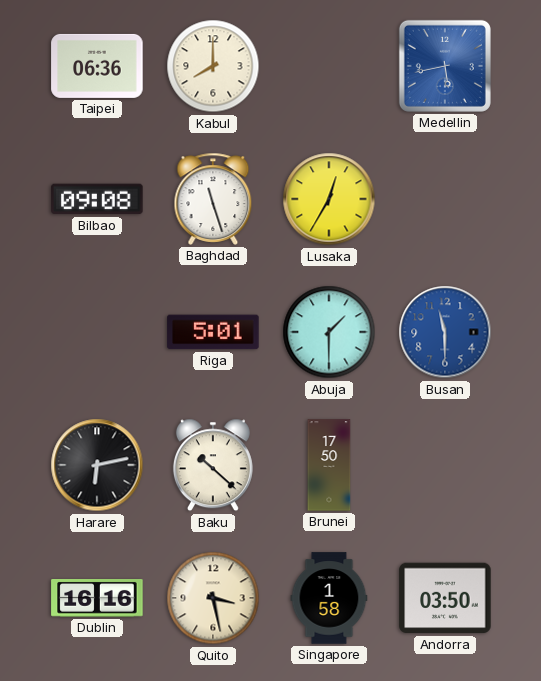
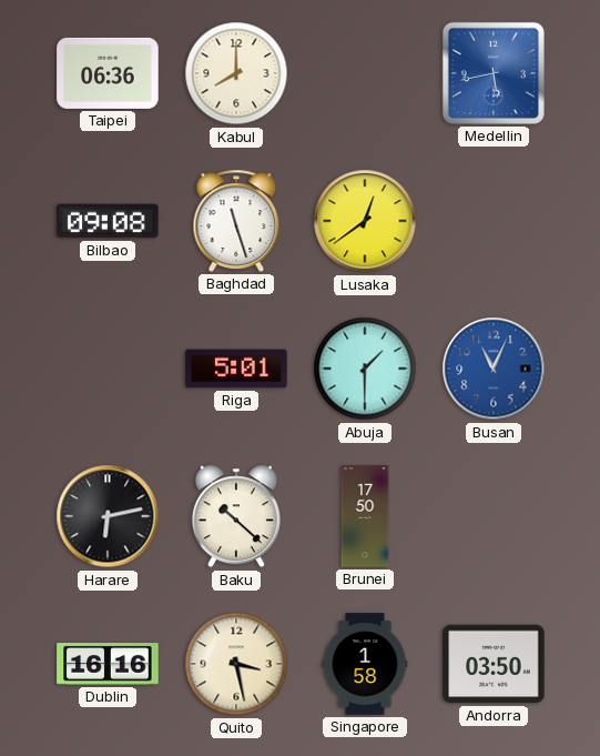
Lusaka: 12:35 -> 12:39
Busan: 11:30 -> 11:04
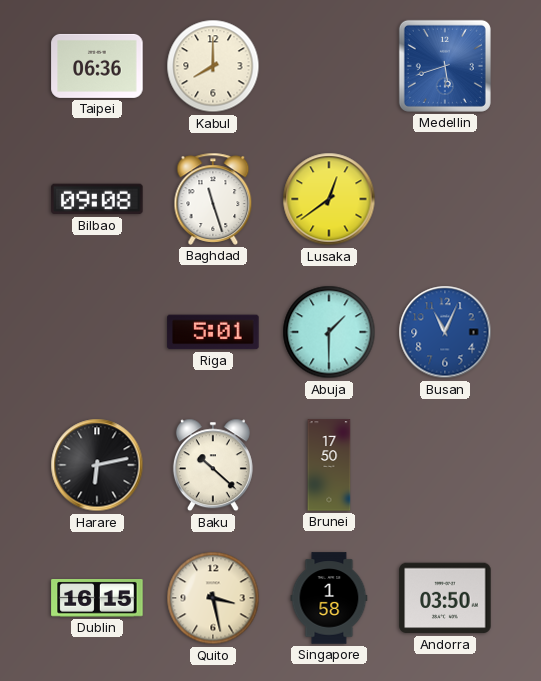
Medellin: 5:43 -> 5:42
Dublin: 16:16 -> 16:15
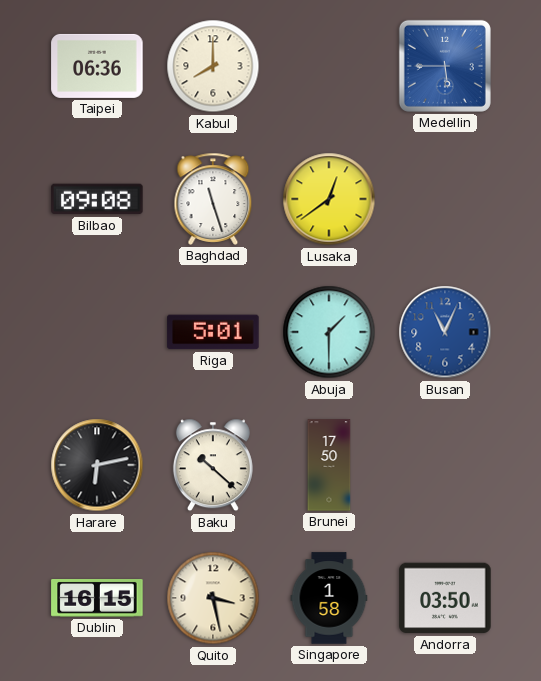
Medellin: 5:42 -> 5:45
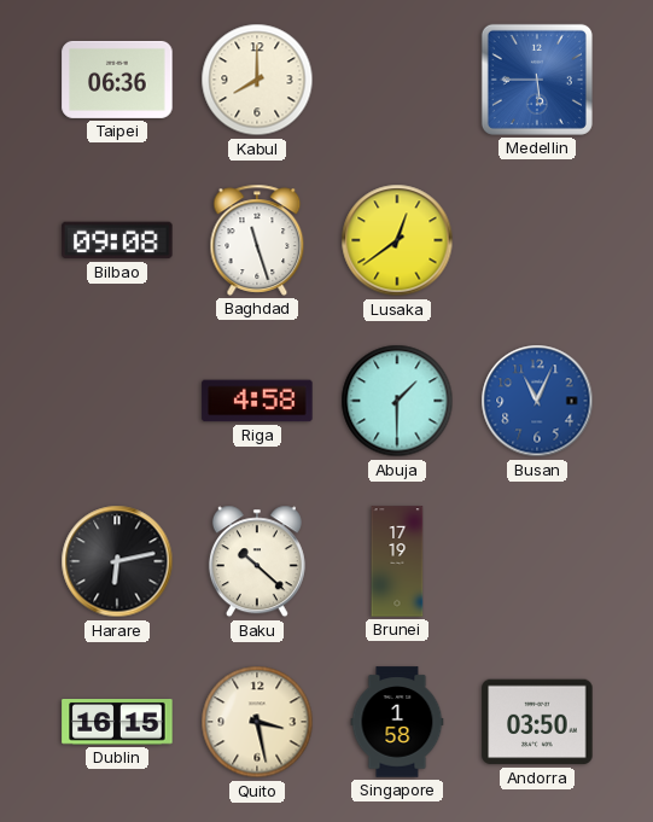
Riga: 5:01 -> 4:58
Brunei: 17:50 -> 17:19
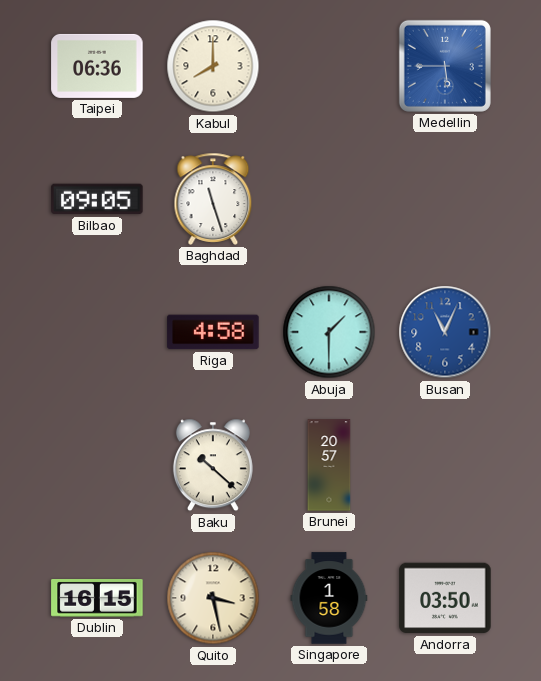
Bilbao: 09:08 -> 09:05
Lusaka: 12:39 -> none
Harare: 6:13 -> none
Brunei: 17:19 -> 20:57
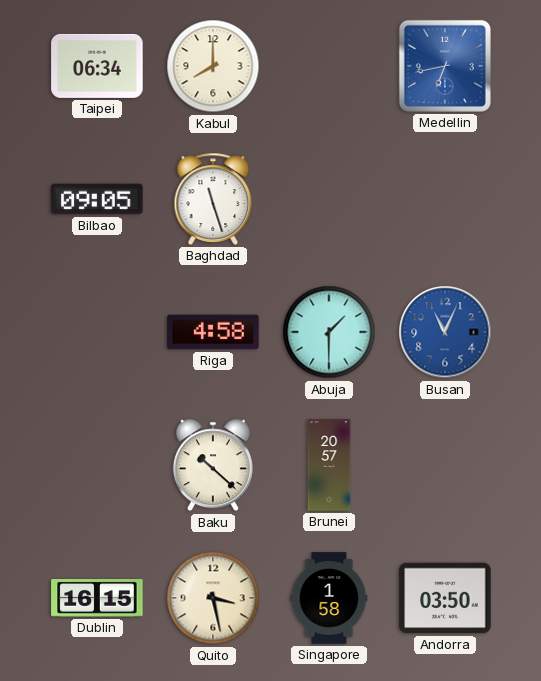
Taipei: 06:36 -> 06:34
Medellin: 5:45 -> 6:43
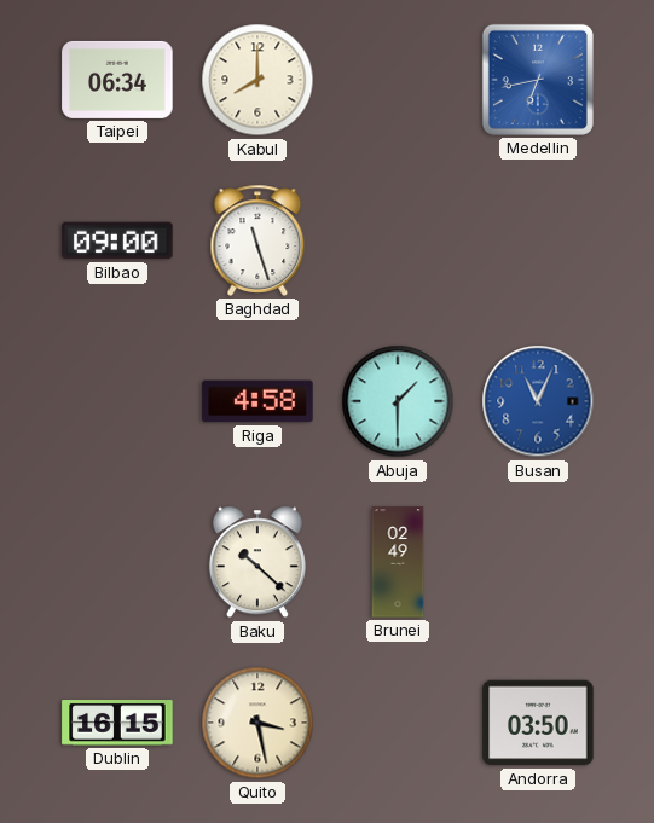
Bilbao: 09:05 -> 09:00
Brunei: 20:57 -> 02:49
Singapore: 1:58 -> none
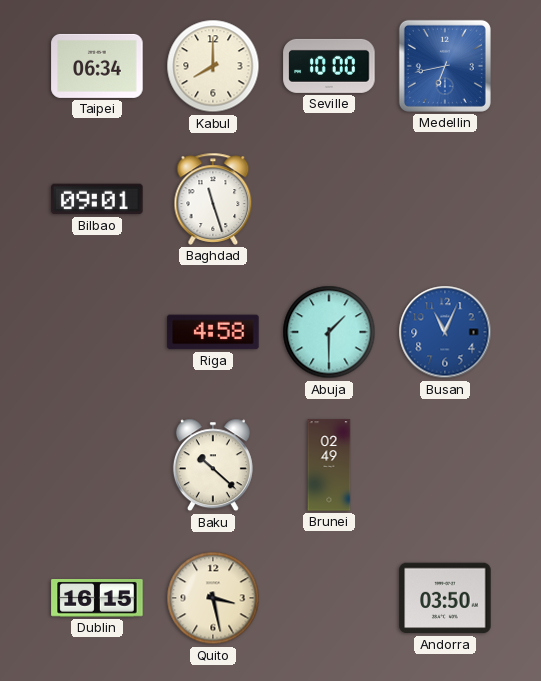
Seville: none -> 10:00
Bilbao: 09:00 -> 09:01
